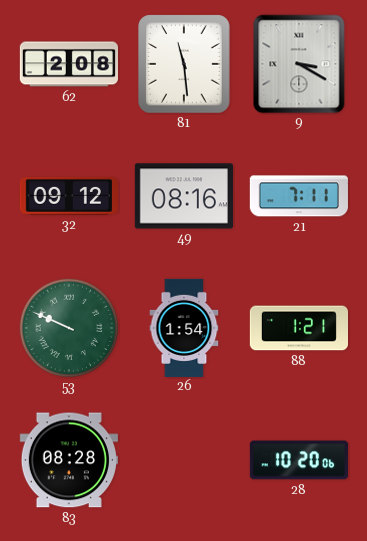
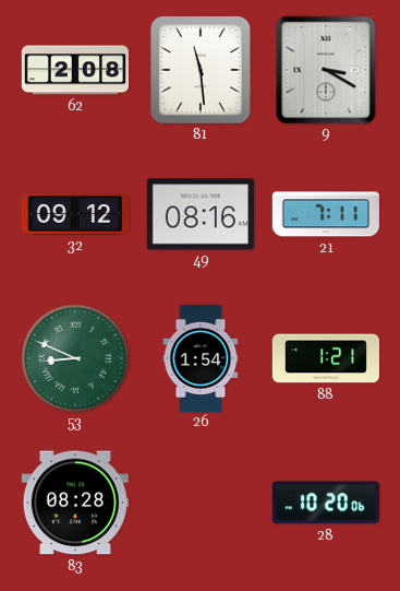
53: 9:49 -> 8:49
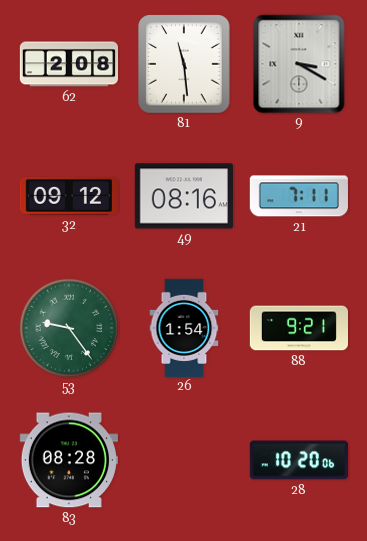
53: 8:49 -> 9:24
88: 1:21 -> 9:21
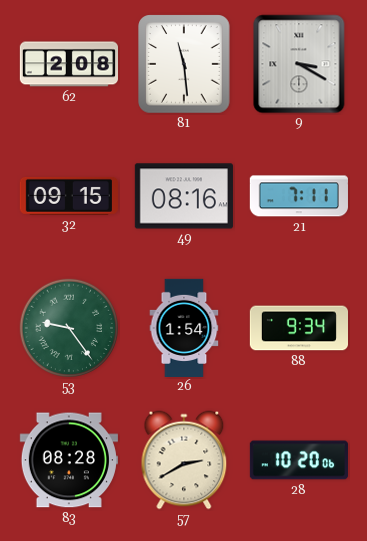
32: 09:12 -> 09:15
88: 9:21 -> 9:34
57: none -> 2:40
